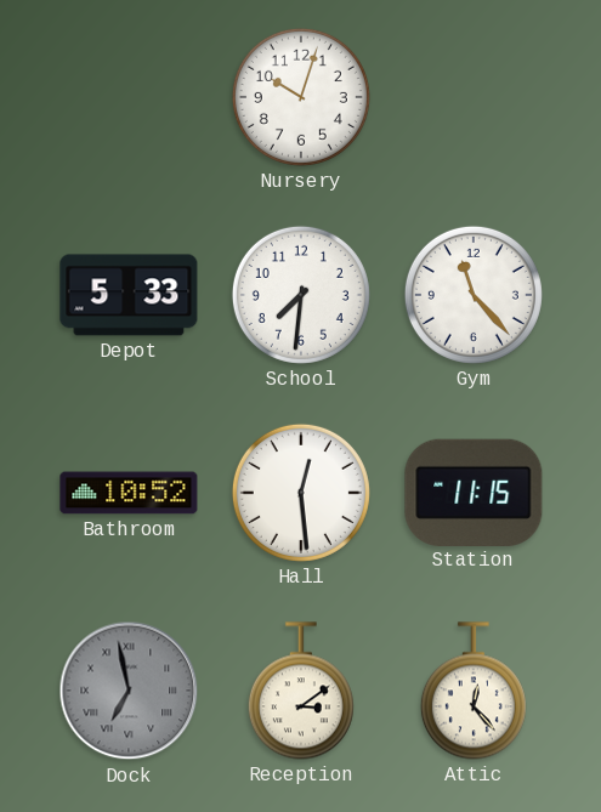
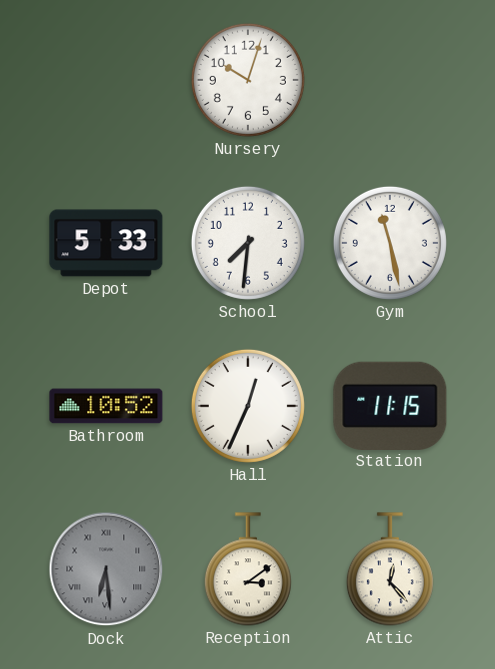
Gym: 11:23 -> 11:28
Hall: 12:29 -> 12:34
Dock: 6:58 -> 6:29
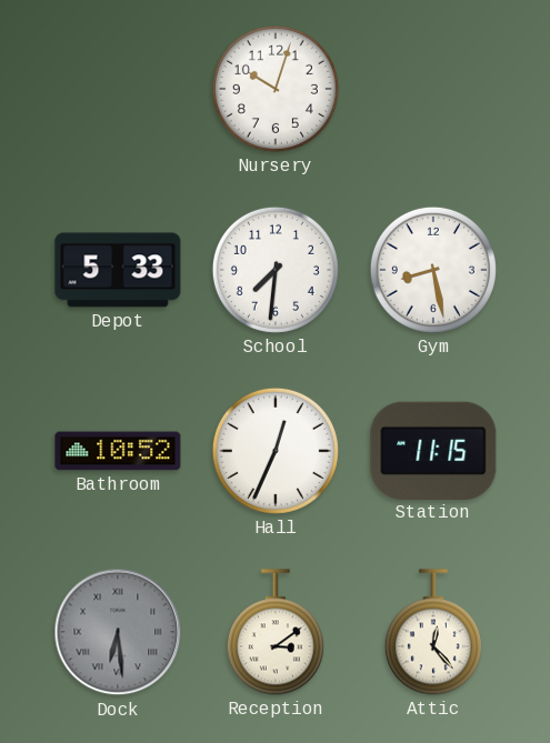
Gym: 11:28 -> 8:28
